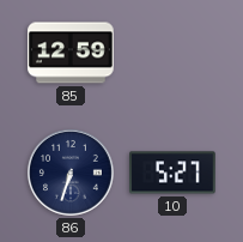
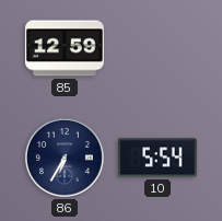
86: 6:33 -> 6:35
10: 5:27 -> 5:54
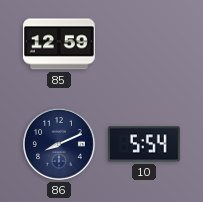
86: 6:35 -> 8:11
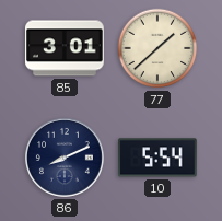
85: 12:59 -> 3:01
77: none -> 1:38
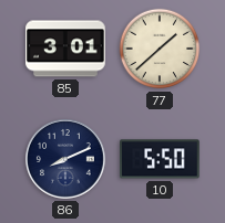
10: 5:54 -> 5:50
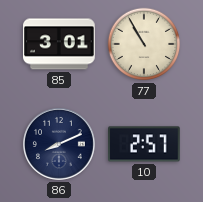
77: 1:38 -> 10:55
10: 5:50 -> 2:57
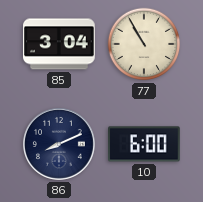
85: 3:01 -> 3:04
10: 2:57 -> 6:00
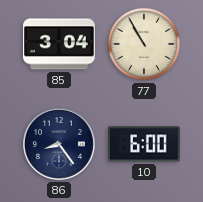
86: 8:11 -> 8:24
